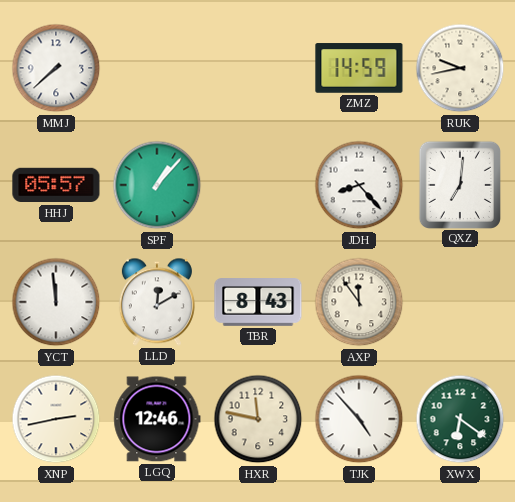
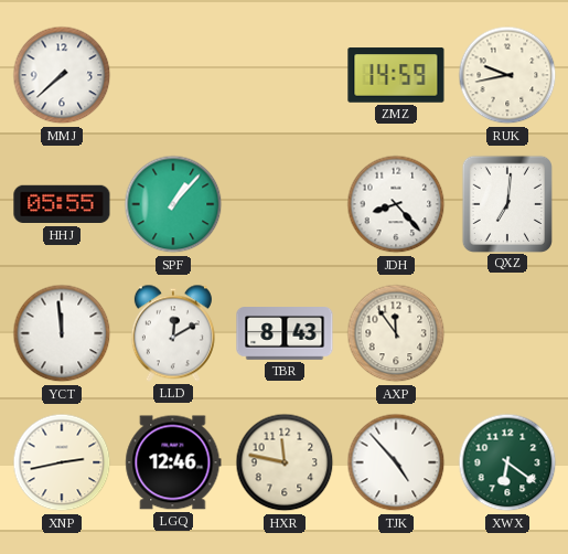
HHJ: 05:57 -> 05:55
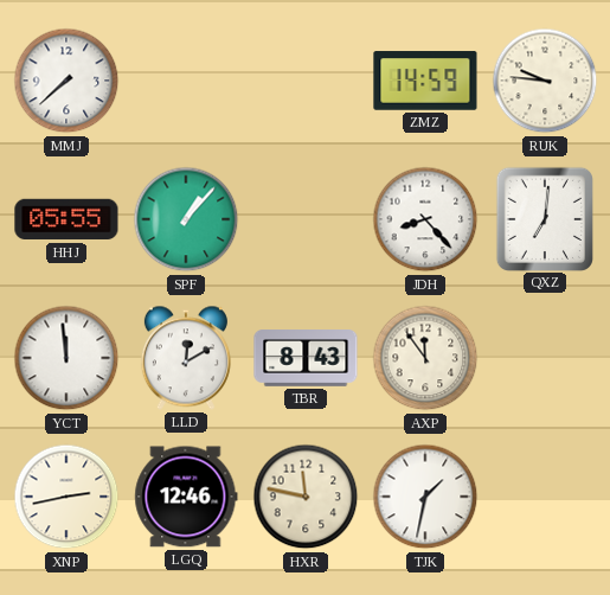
RUK: 9:43 -> 9:46
TJK: 4:53 -> 1:32
XWX: 6:21 -> none
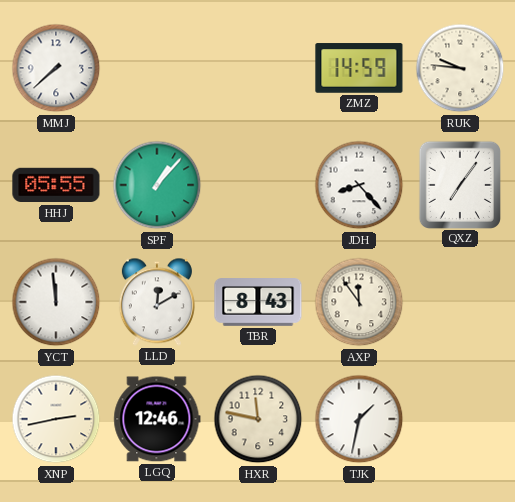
QXZ: 7:01 -> 7:06
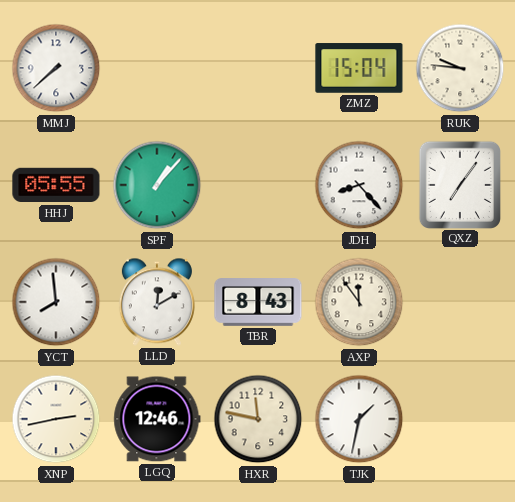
ZMZ: 14:59 -> 15:04
YCT: 11:59 -> 7:59
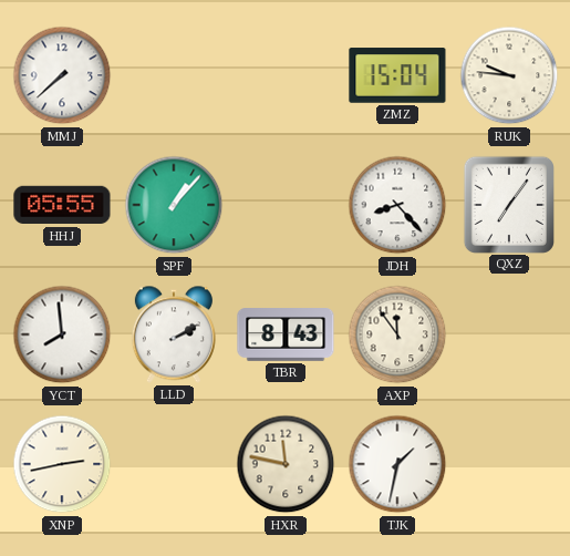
LLD: 12:10 -> 2:10
LGQ: 12:46 -> none
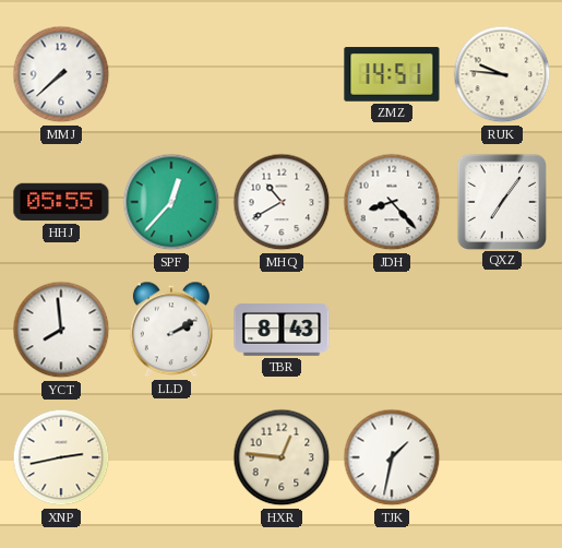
ZMZ: 15:04 -> 14:51
SPF: 1:07 -> 12:37
MHQ: none -> 10:40
AXP: 11:54 -> none
HXR: 11:47 -> 12:46
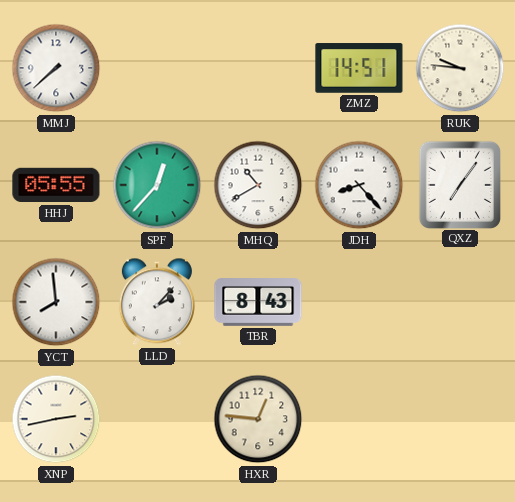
LLD: 2:10 -> 2:07
TJK: 1:32 -> none
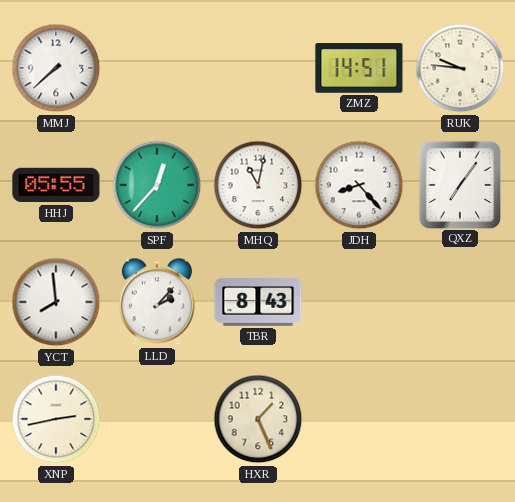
MHQ: 10:40 -> 11:02
HXR: 12:46 -> 1:26
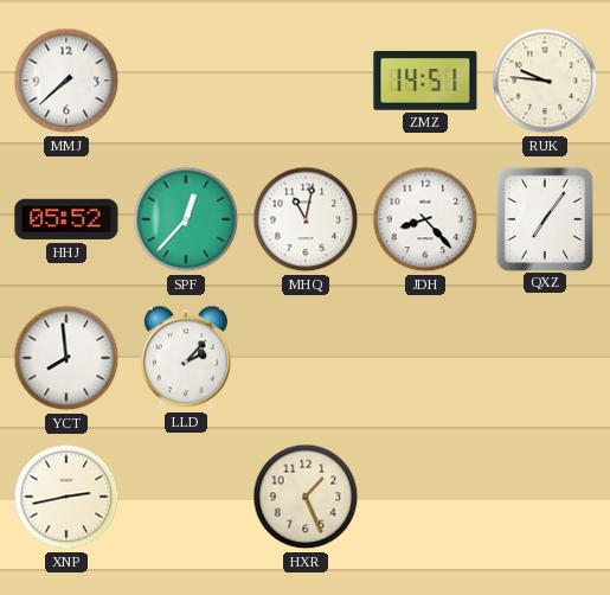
HHJ: 05:55 -> 05:52
TBR: 8:43 -> none
